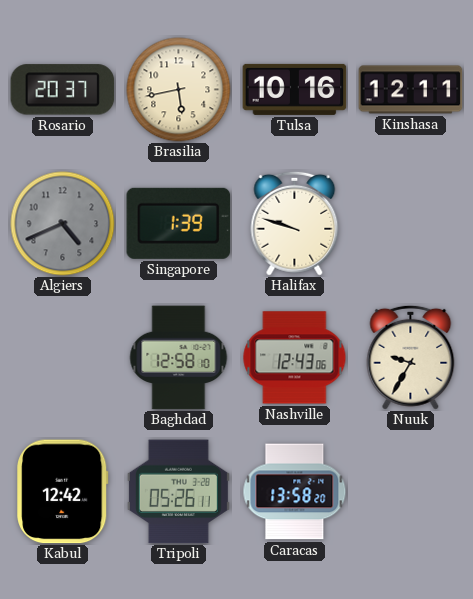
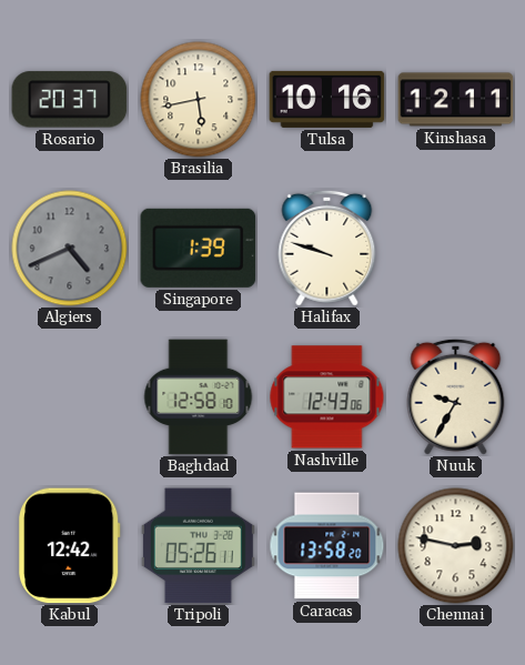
Chennai: none -> 2:47
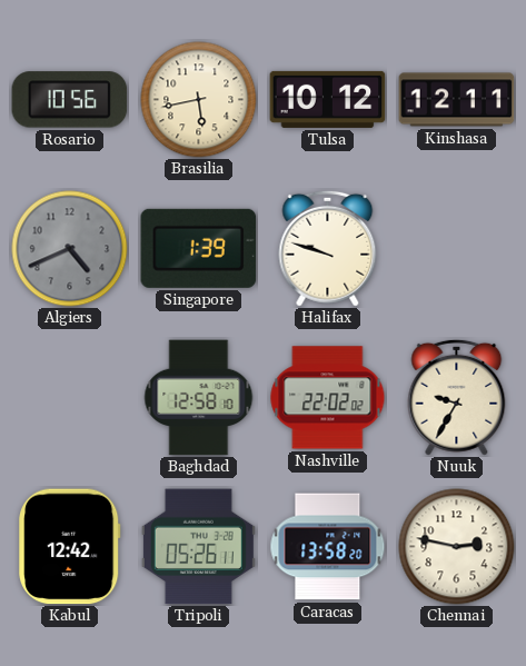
Rosario: 20:37 -> 10:56
Tulsa: 10:16 -> 10:12
Nashville: 12:43 -> 22:02
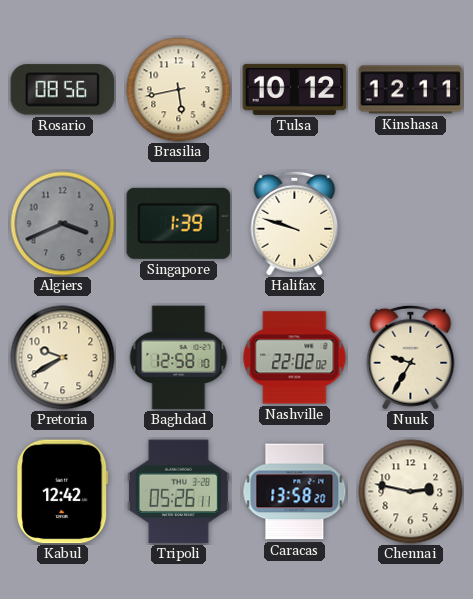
Rosario: 10:56 -> 08:56
Algiers: 4:41 -> 3:41
Pretoria: none -> 9:40
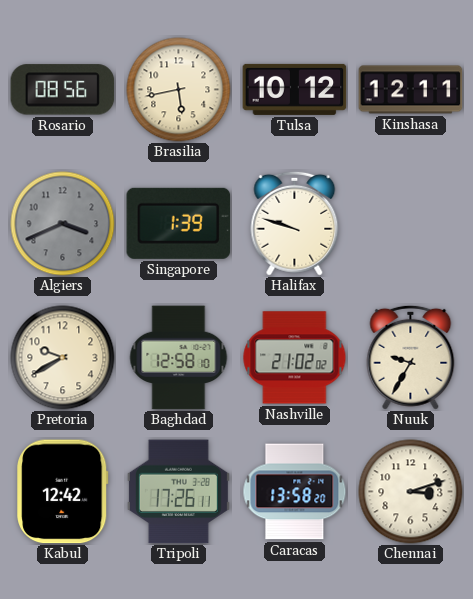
Nashville: 22:02 -> 21:02
Tripoli: 05:26 -> 17:26
Chennai: 2:47 -> 3:12
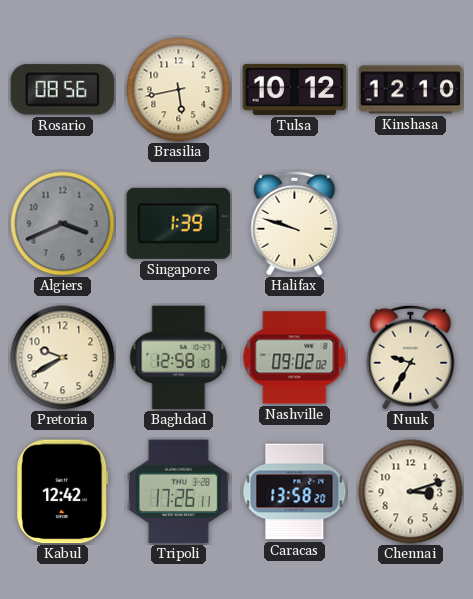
Kinshasa: 12:11 -> 12:10
Nashville: 21:02 -> 09:02
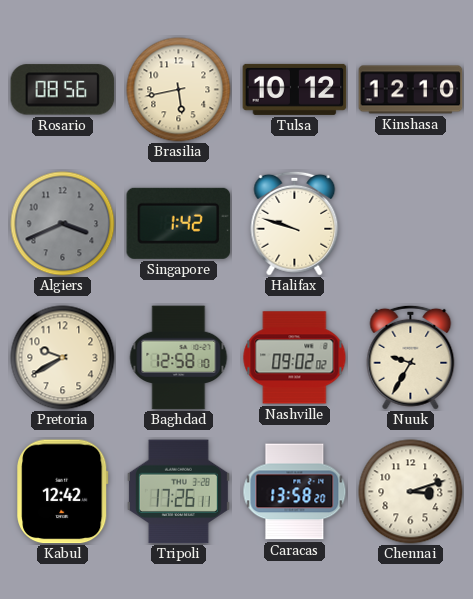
Singapore: 1:39 -> 1:42
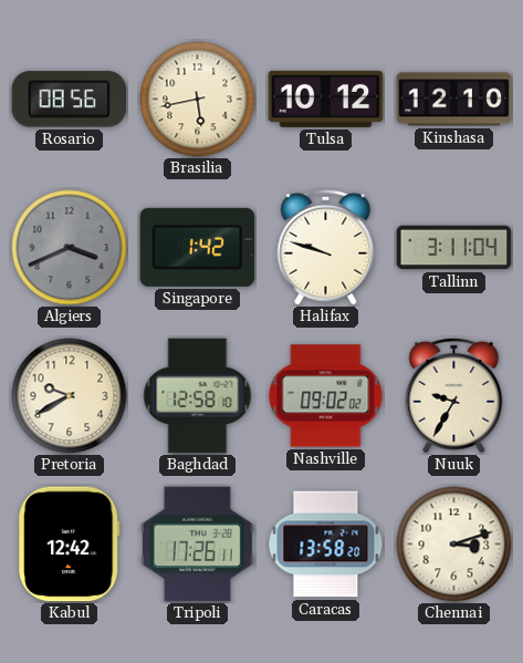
Tallinn: none -> 3:11
